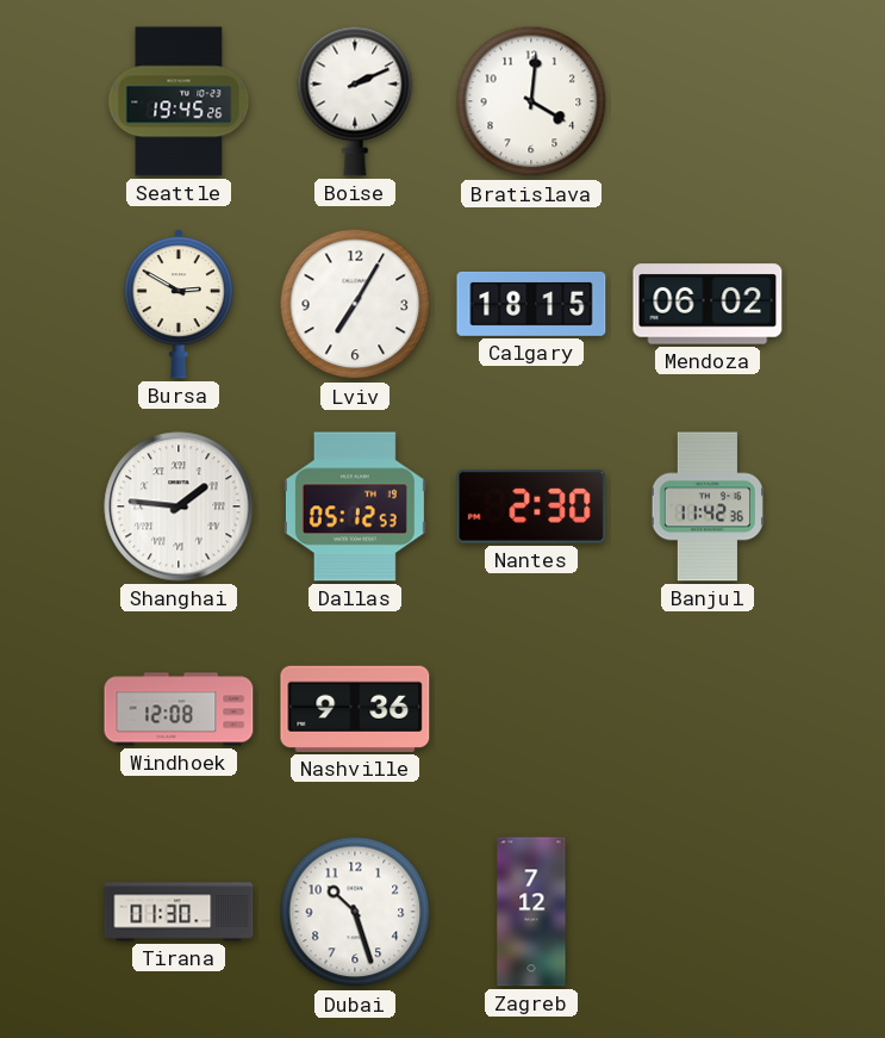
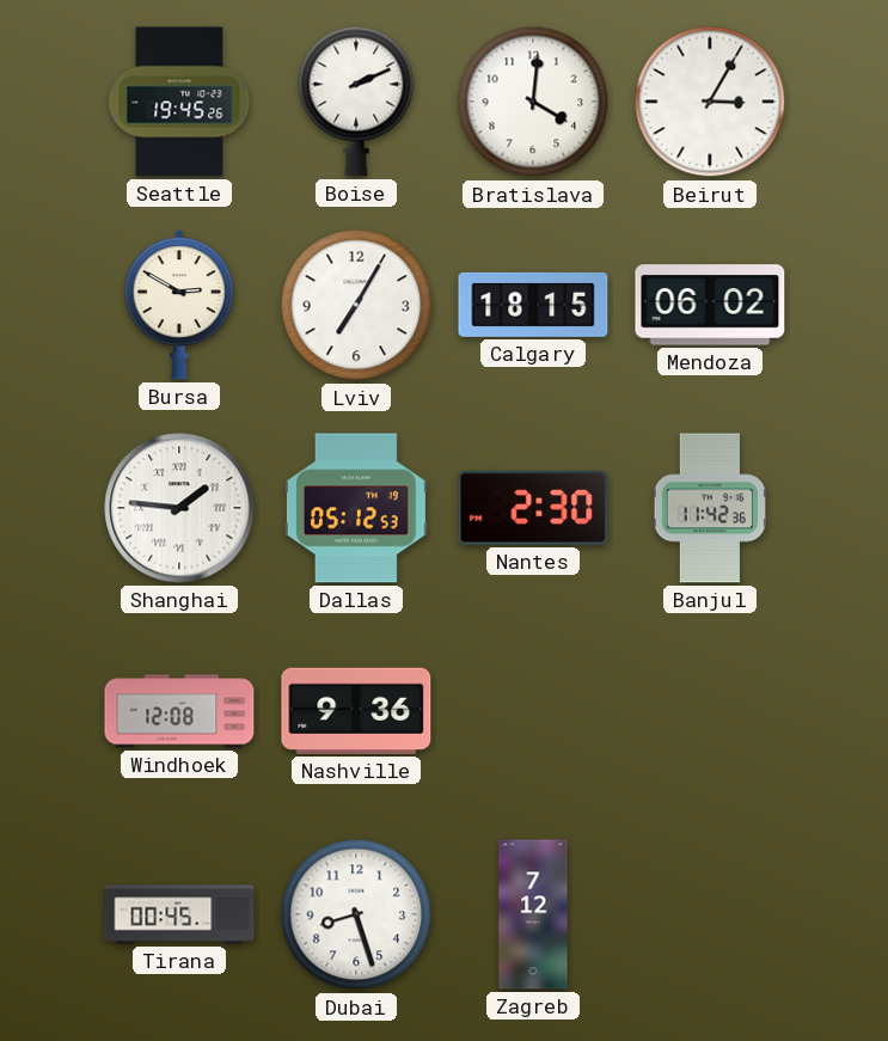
Beirut: none -> 3:05
Tirana: 01:30 -> 00:45
Dubai: 10:27 -> 8:27
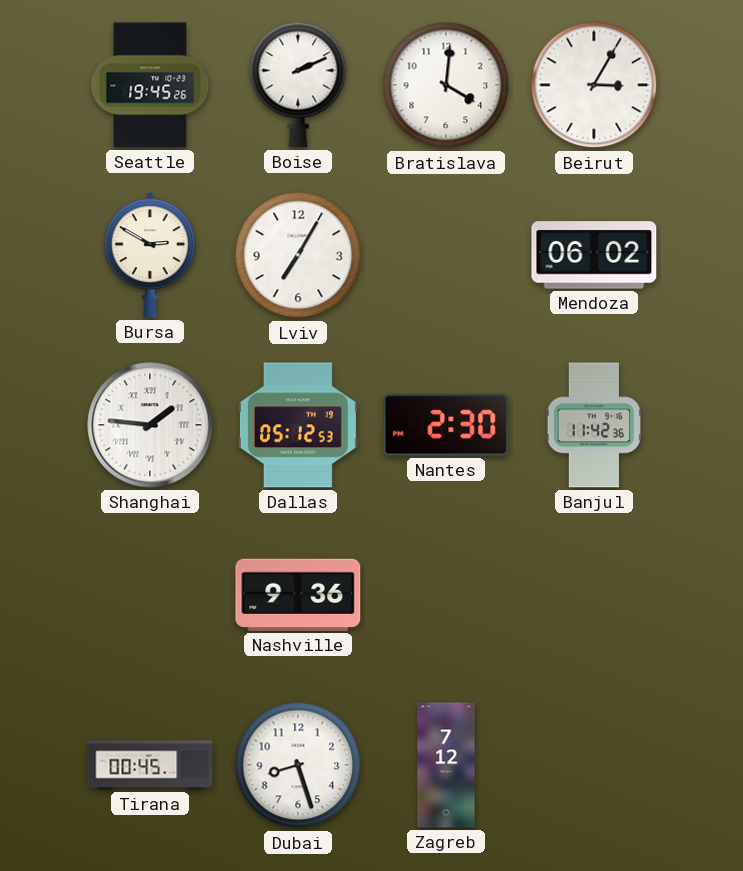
Calgary: 18:15 -> none
Windhoek: 12:08 -> none
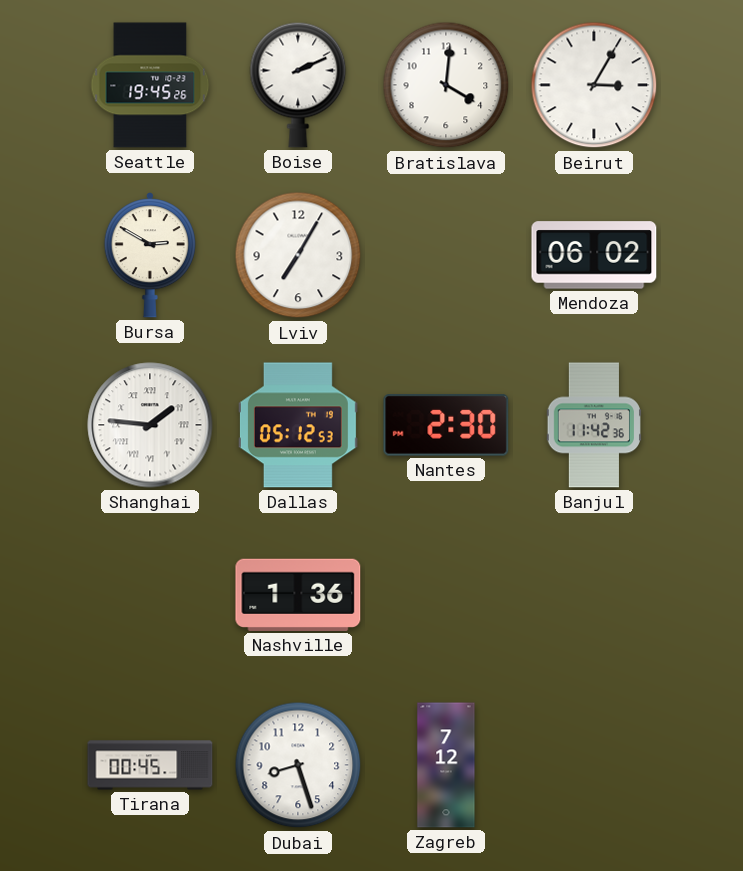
Nashville: 9:36 -> 1:36
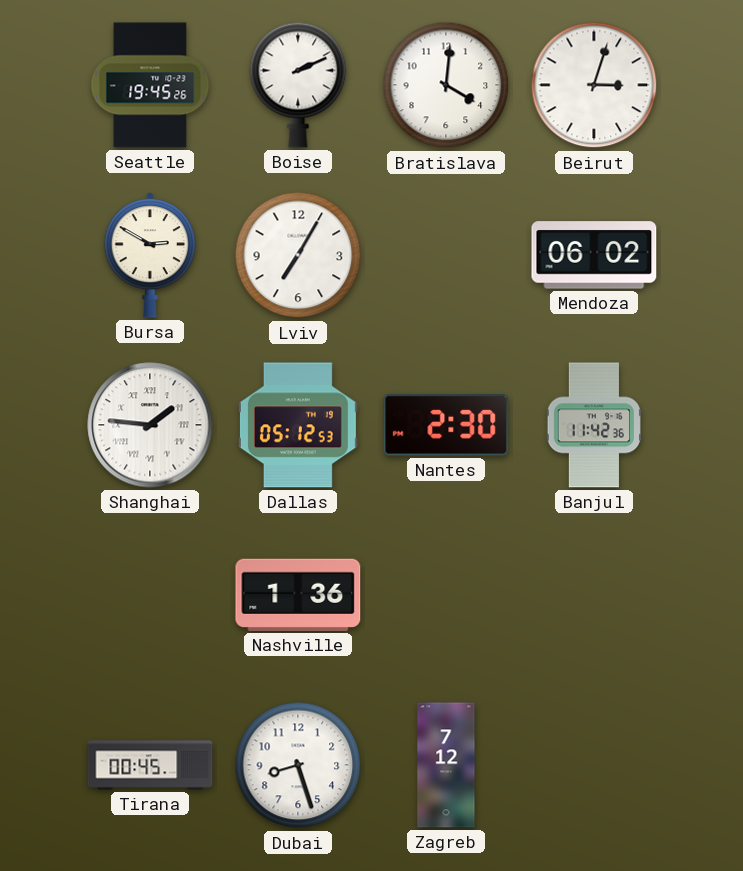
Beirut: 3:05 -> 3:03
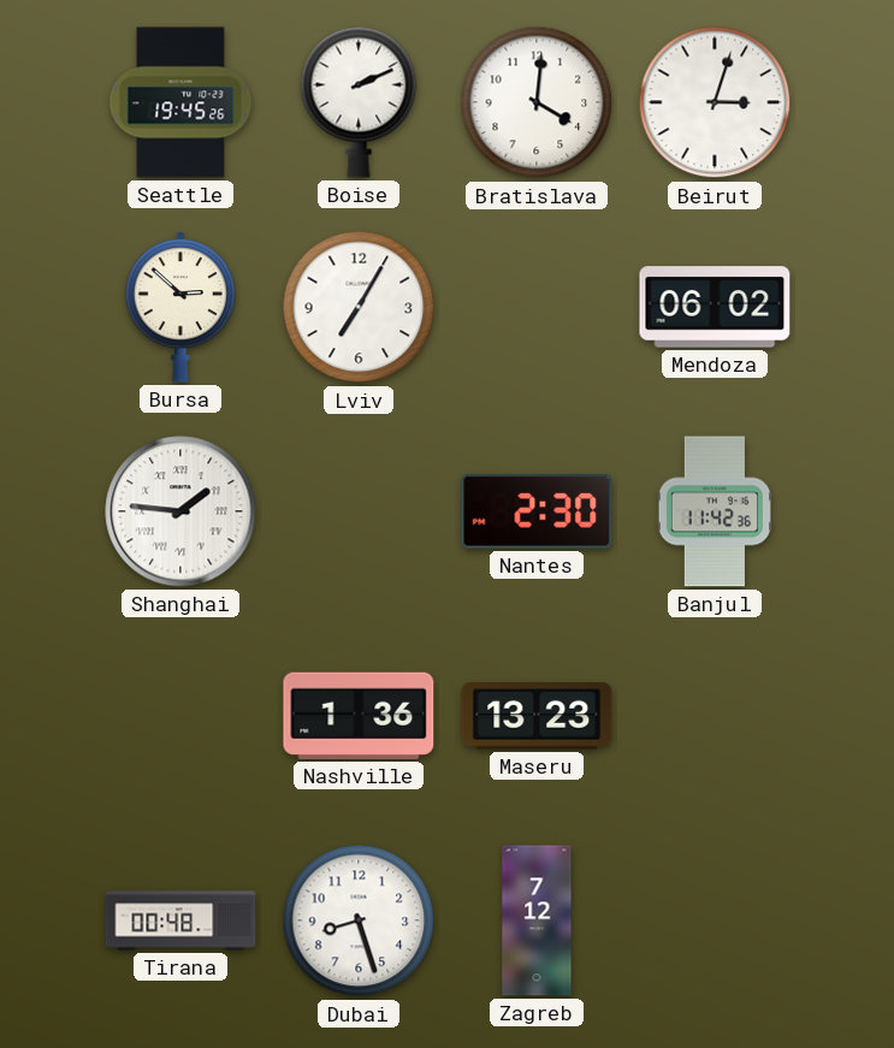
Bursa: 2:50 -> 2:52
Dallas: 05:12 -> none
Maseru: none -> 13:23
Tirana: 00:45 -> 00:48
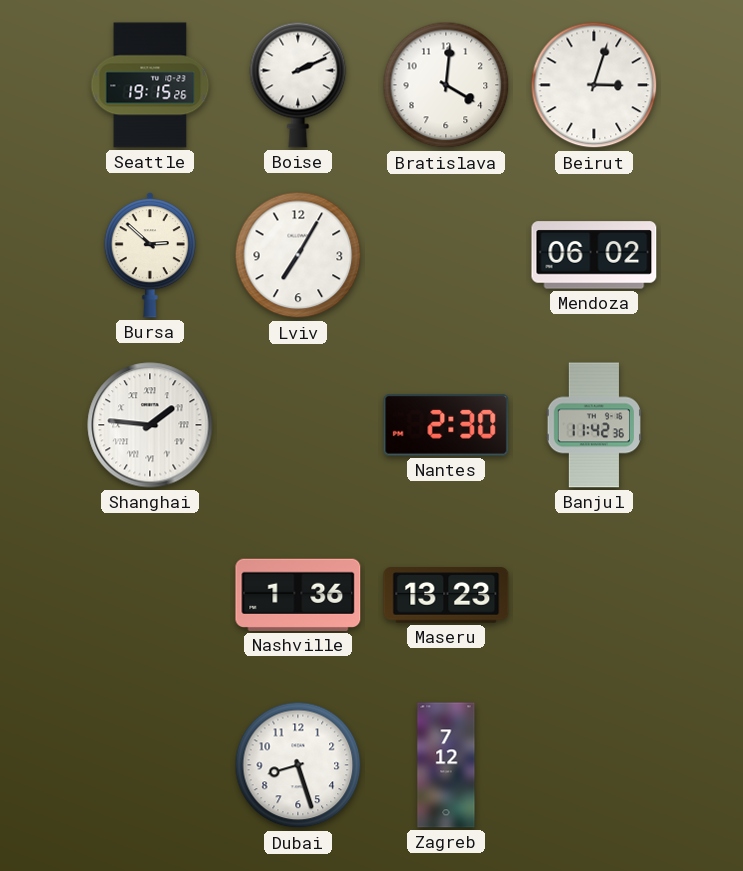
Seattle: 19:45 -> 19:15
Tirana: 00:48 -> none
